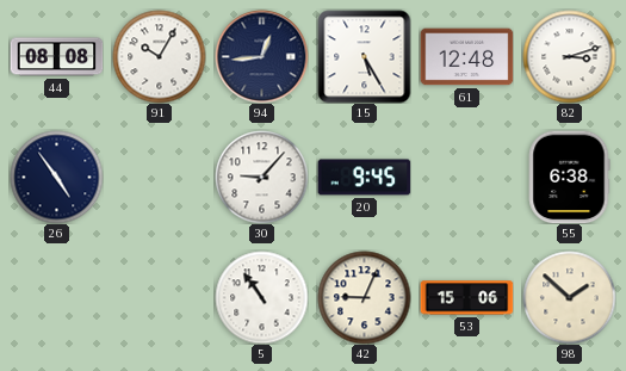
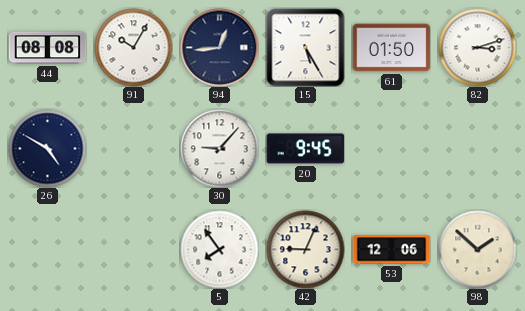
61: 12:48 -> 01:50
26: 4:54 -> 4:50
55: 6:38 -> none
5: 10:54 -> 7:54
53: 15:06 -> 12:06
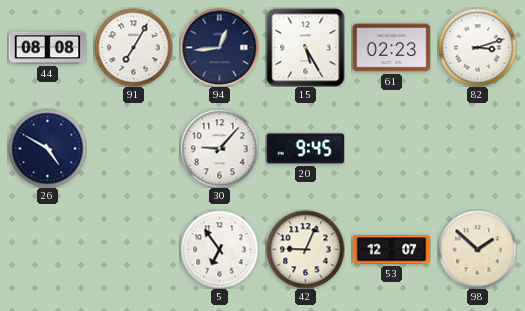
91: 10:05 -> 7:05
61: 01:50 -> 02:23
5: 7:54 -> 6:54
53: 12:06 -> 12:07
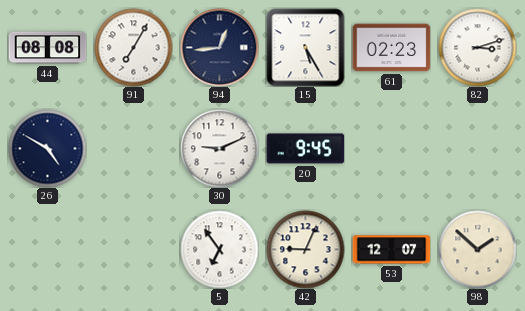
30: 9:07 -> 9:11
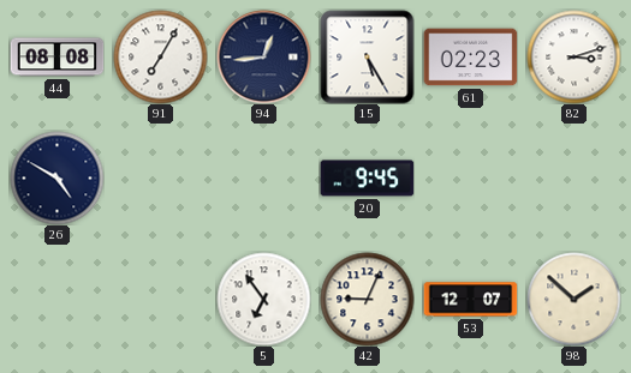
30: 9:11 -> none
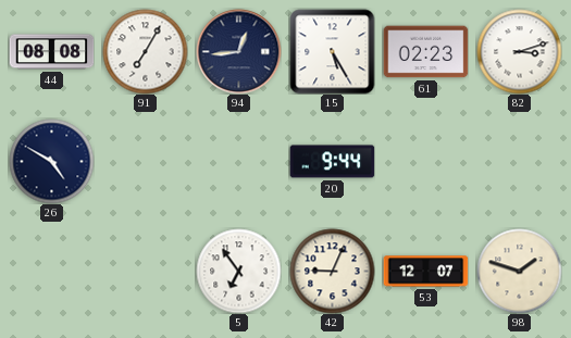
20: 9:45 -> 9:44
98: 1:52 -> 1:48
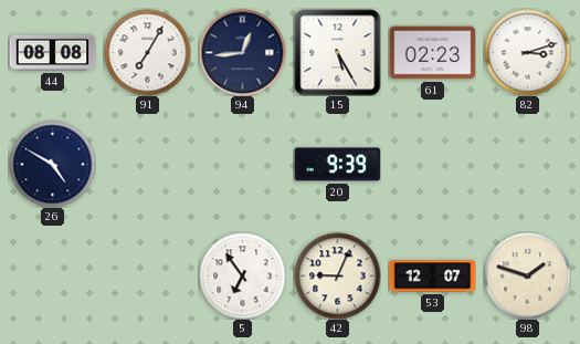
20: 9:44 -> 9:39
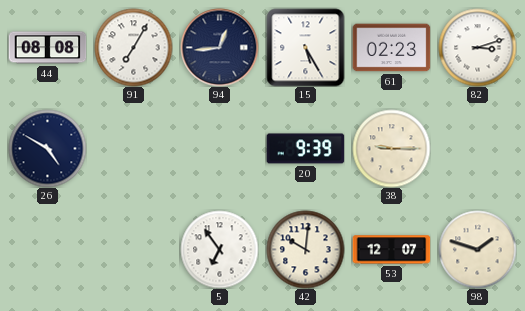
38: none -> 9:15
42: 9:04 -> 10:01
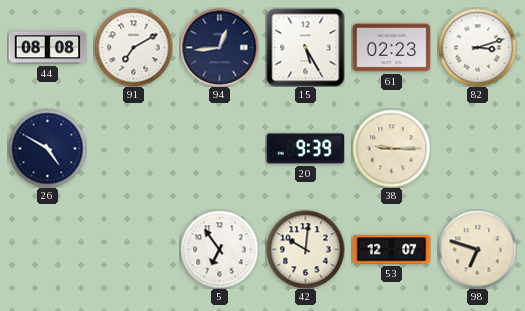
91: 7:05 -> 7:10
98: 1:48 -> 6:48
